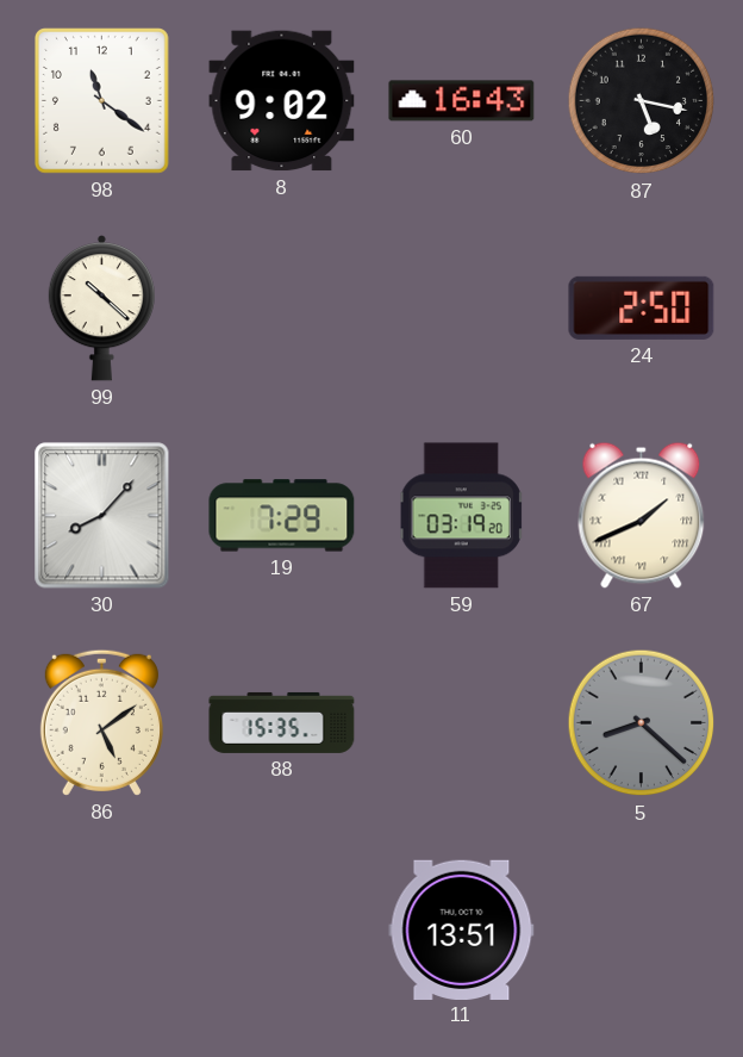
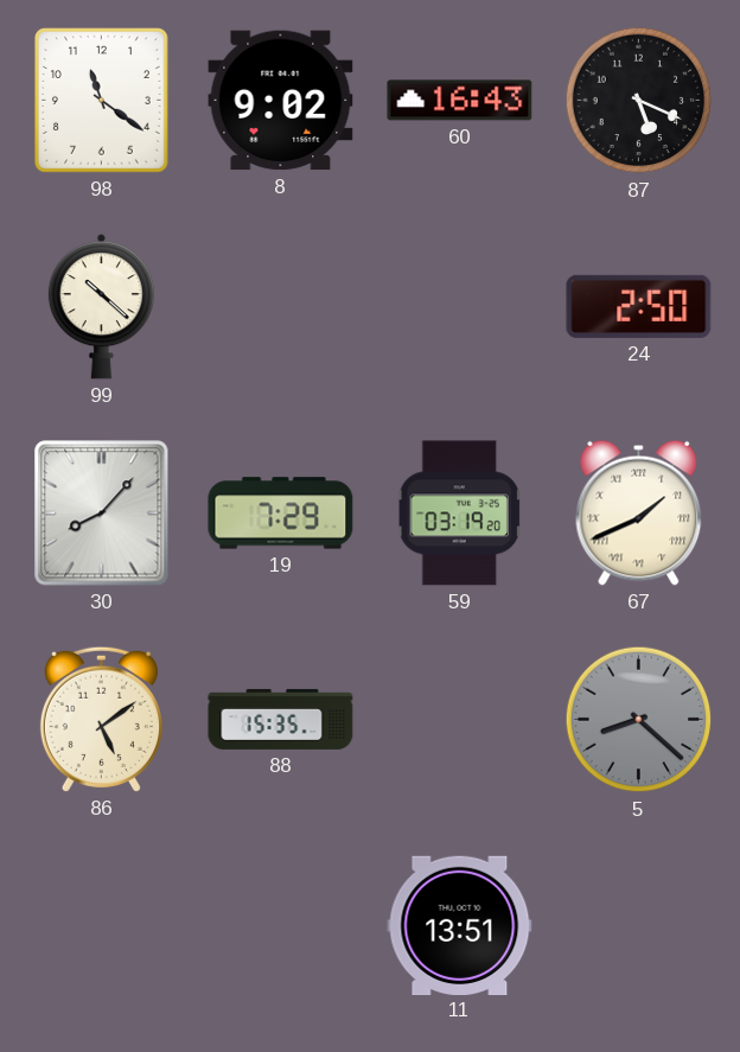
87: 5:17 -> 5:19
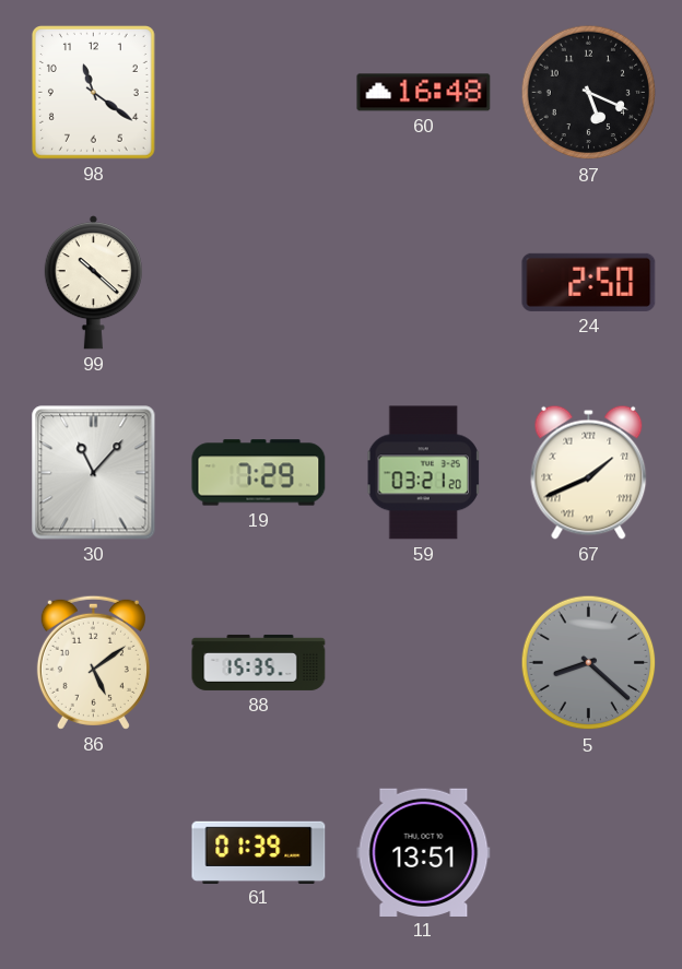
8: 9:02 -> none
60: 16:43 -> 16:48
30: 8:07 -> 11:07
59: 03:19 -> 03:21
61: none -> 01:39
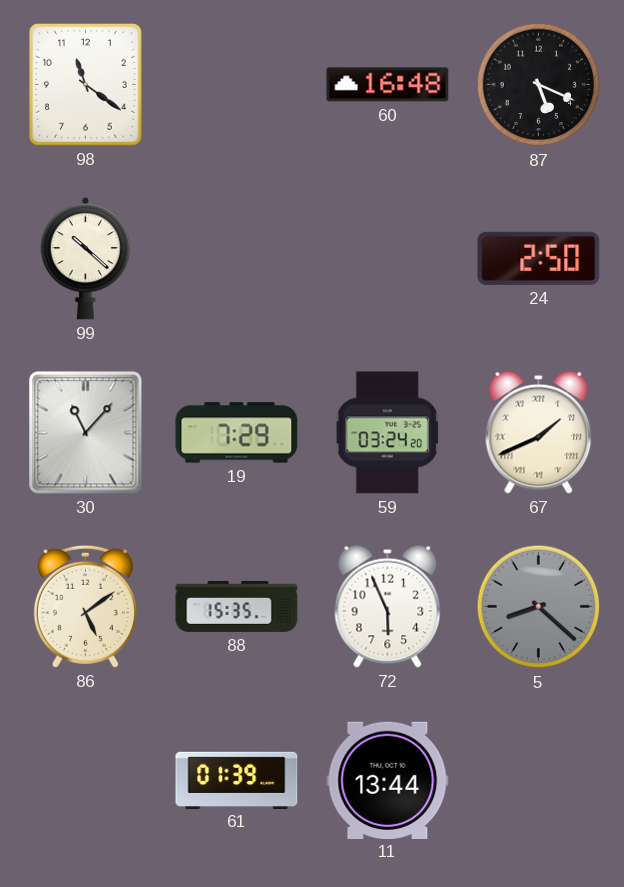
59: 03:21 -> 03:24
72: none -> 5:56
11: 13:51 -> 13:44
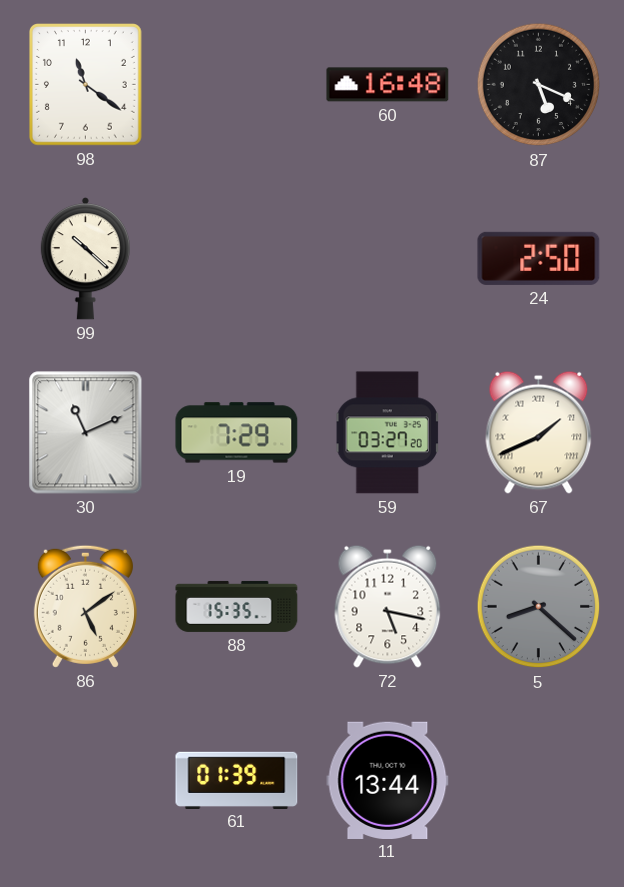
30: 11:07 -> 11:11
59: 03:24 -> 03:27
72: 5:56 -> 5:17
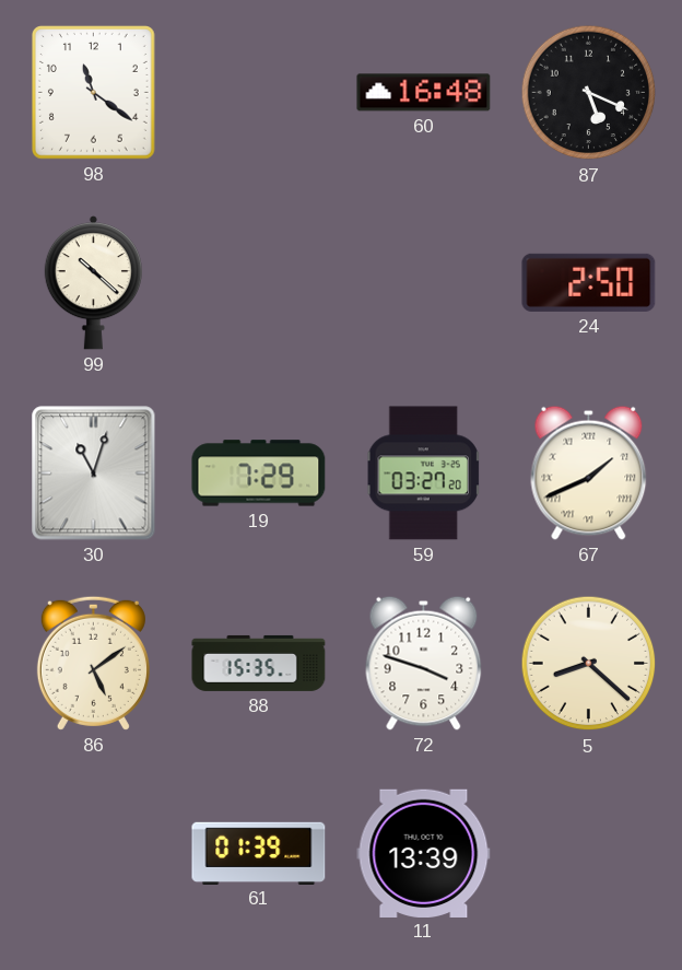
30: 11:11 -> 11:03
72: 5:17 -> 3:48
5 dial: grey -> cream
11: 13:44 -> 13:39
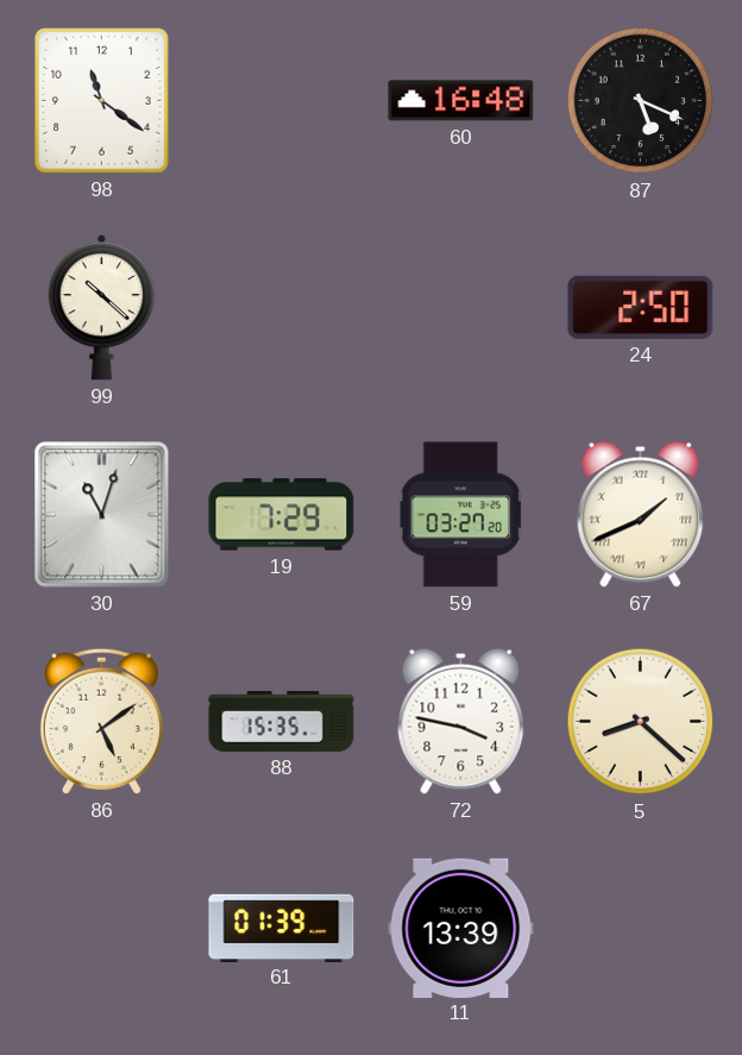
72: 3:48 -> 3:47
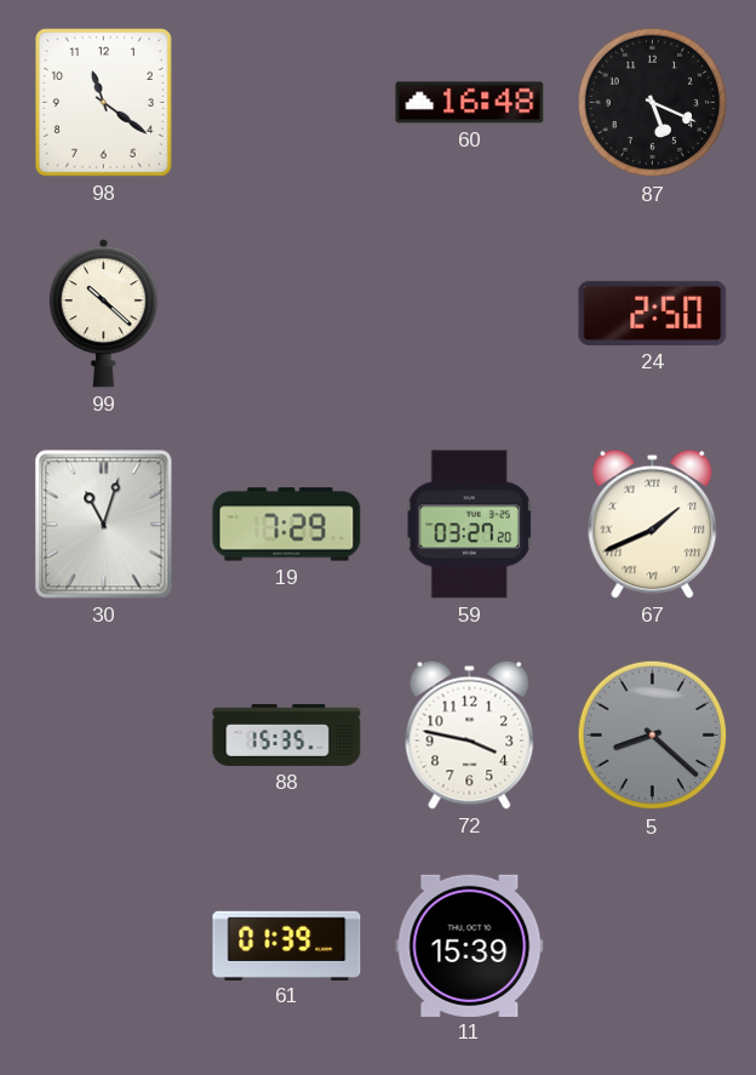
86: 5:09 -> none
5 dial: cream -> grey
11: 13:39 -> 15:39
